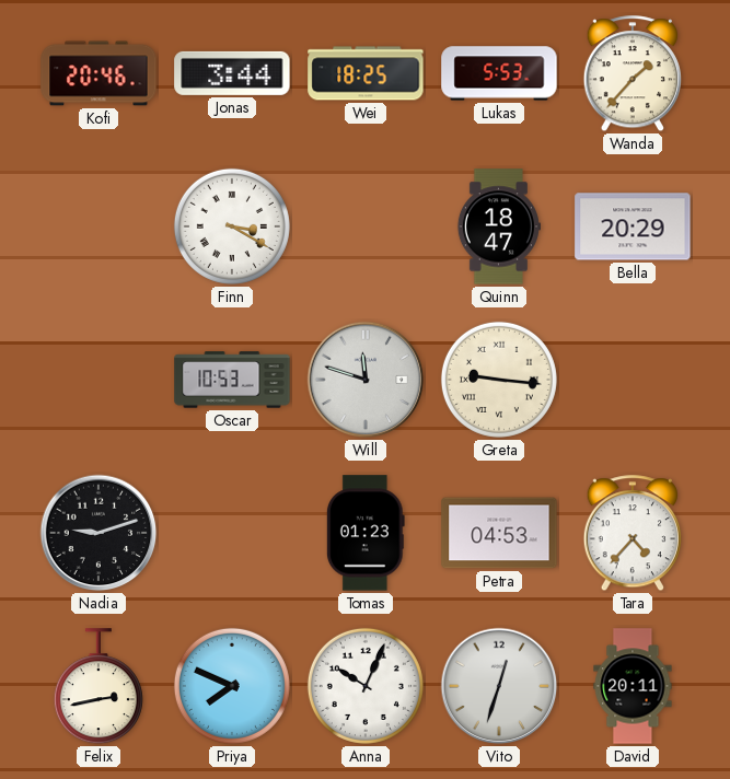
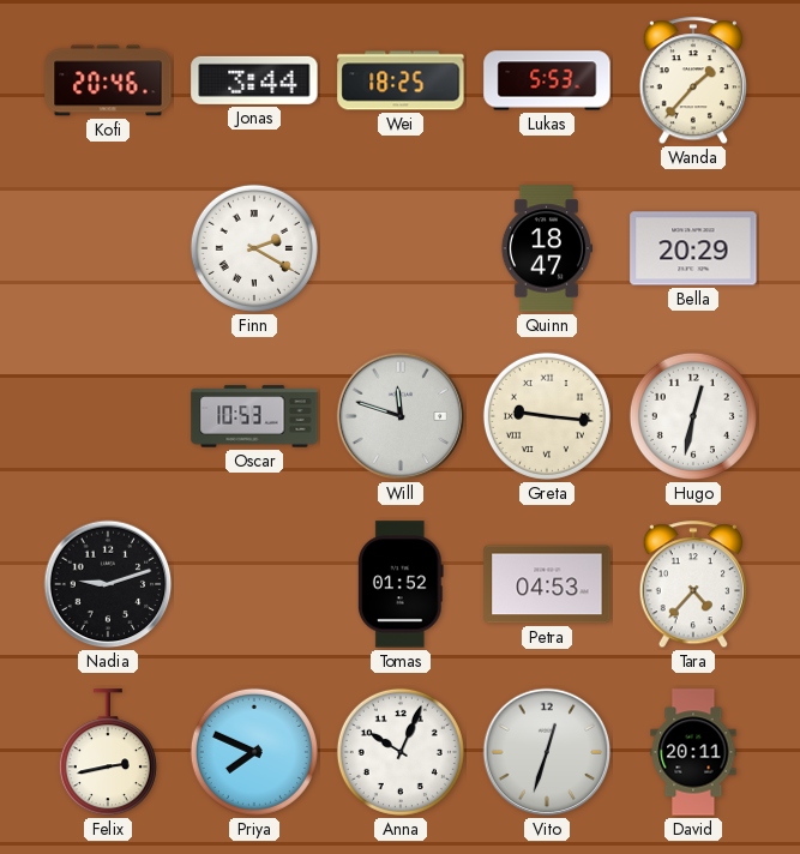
Finn: 3:20 -> 2:20
Hugo: none -> 12:32
Tomas: 01:23 -> 01:52
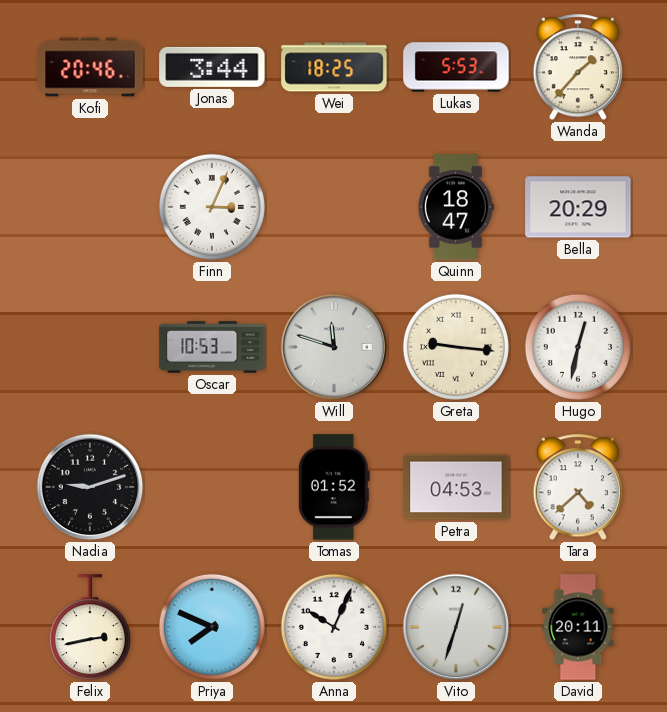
Finn: 2:20 -> 3:04
Tara: 4:37 -> 4:38
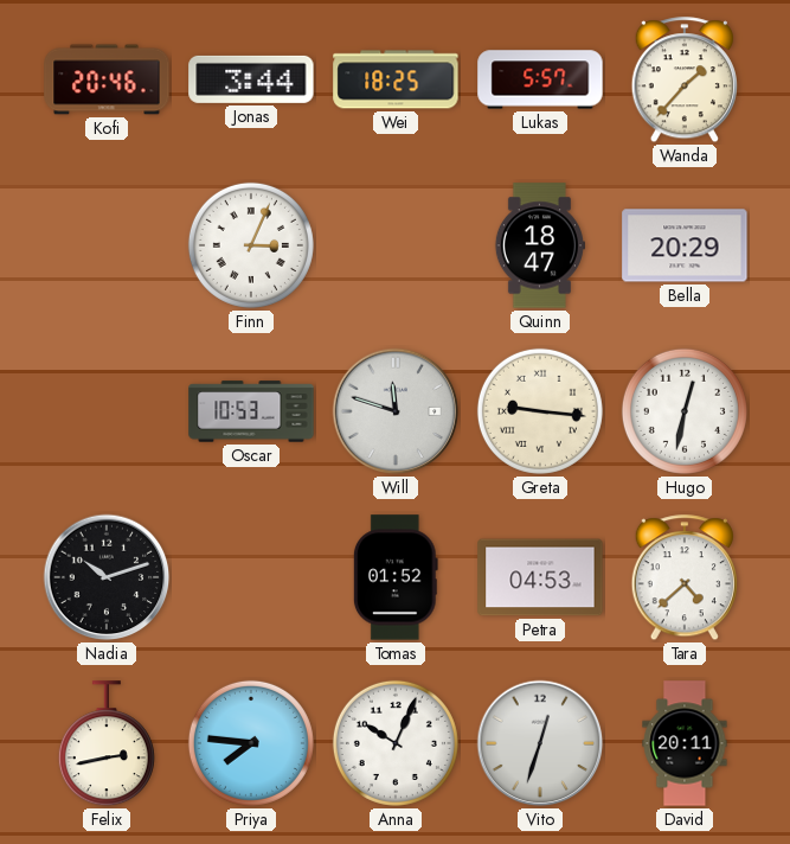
Lukas: 5:53 -> 5:57
Nadia: 9:12 -> 10:12
Priya: 7:49 -> 7:46
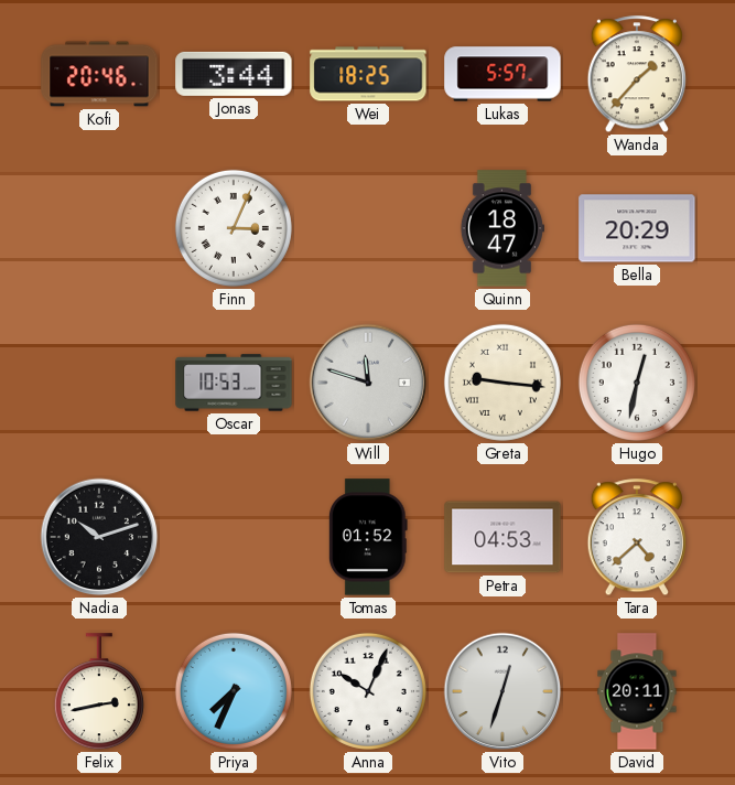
Priya: 7:46 -> 7:34
